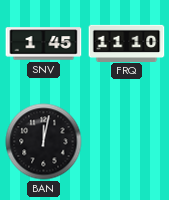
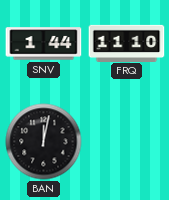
SNV: 1:45 -> 1:44
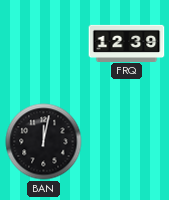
SNV: 1:44 -> none
FRQ: 11:10 -> 12:39
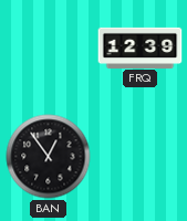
BAN: 12:02 -> 12:54
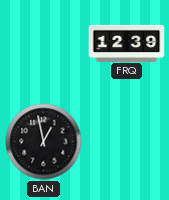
BAN: 12:54 -> 12:58
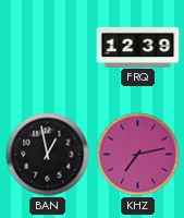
KHZ: none -> 7:13
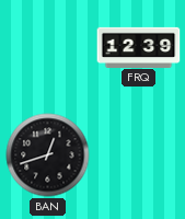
BAN: 12:58 -> 12:42
KHZ: 7:13 -> none
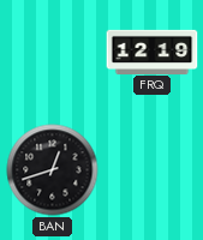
FRQ: 12:39 -> 12:19
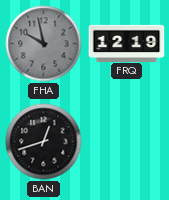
FHA: none -> 9:58
